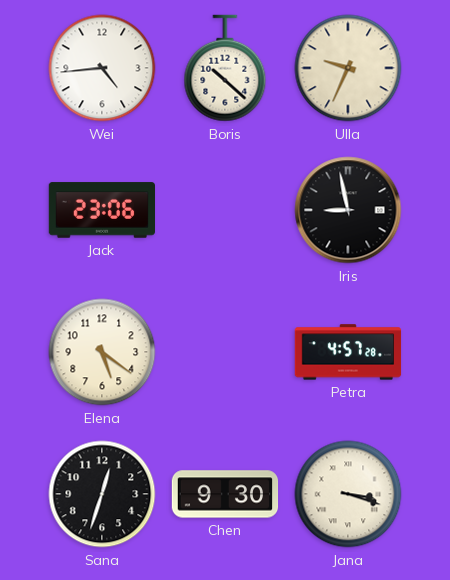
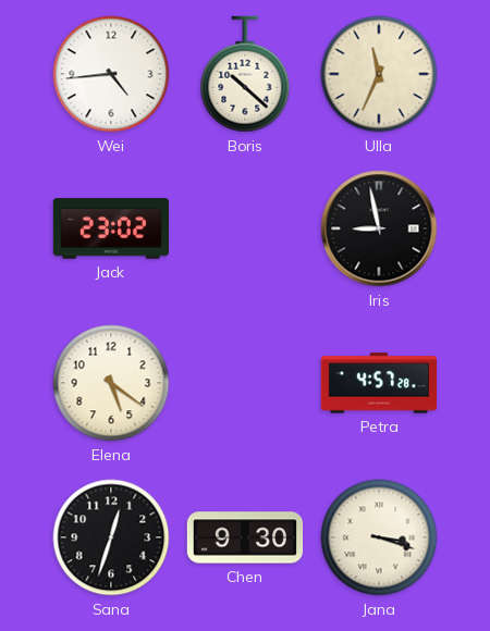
Ulla: 9:34 -> 11:34
Jack: 23:06 -> 23:02
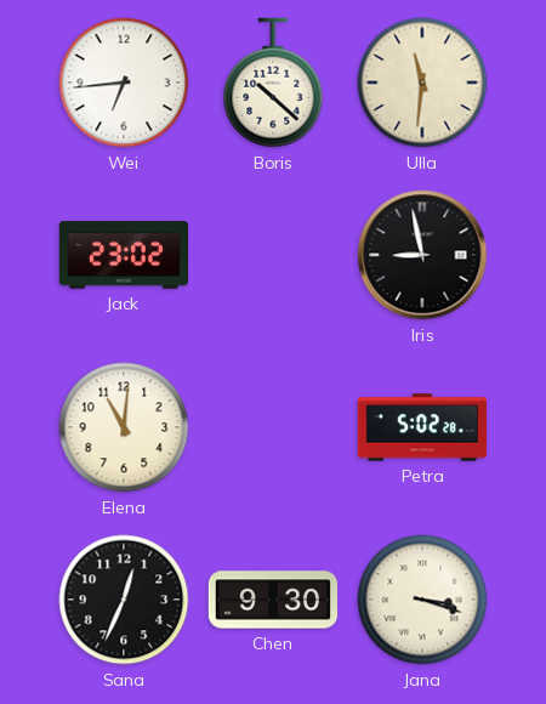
Wei: 4:44 -> 6:44
Ulla: 11:34 -> 11:31
Elena: 5:21 -> 11:01
Petra: 4:57 -> 5:02
Sana: 12:33 -> 12:34
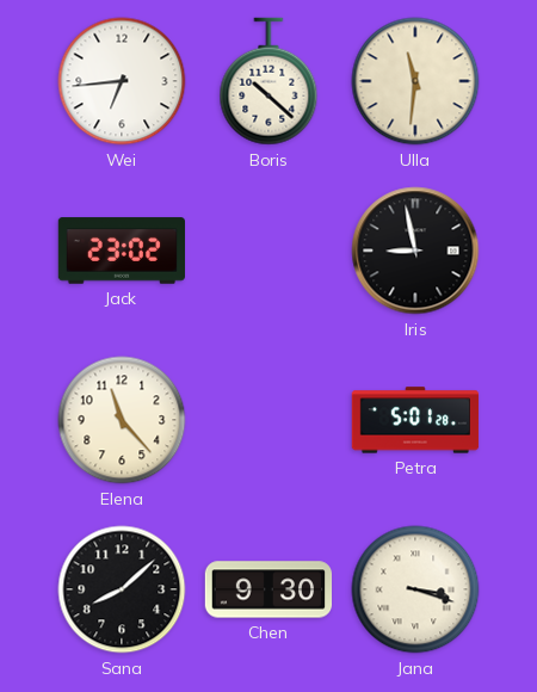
Elena: 11:01 -> 11:23
Petra: 5:02 -> 5:01
Sana: 12:34 -> 8:08
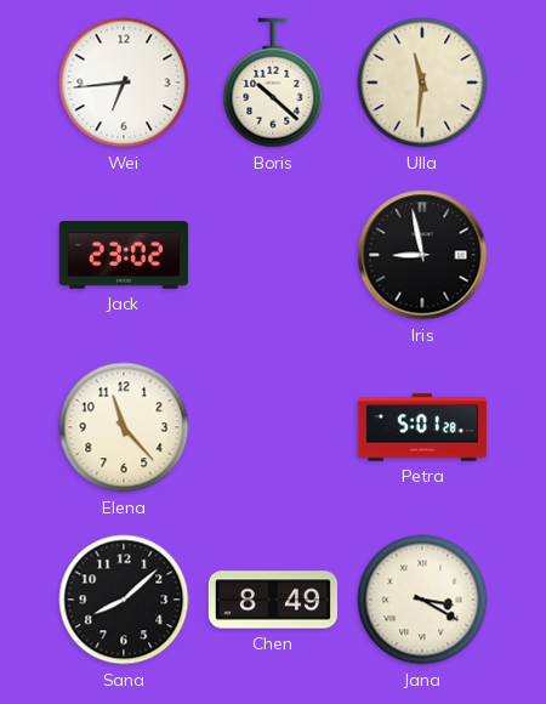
Chen: 9:30 -> 8:49
Jana: 3:18 -> 3:20
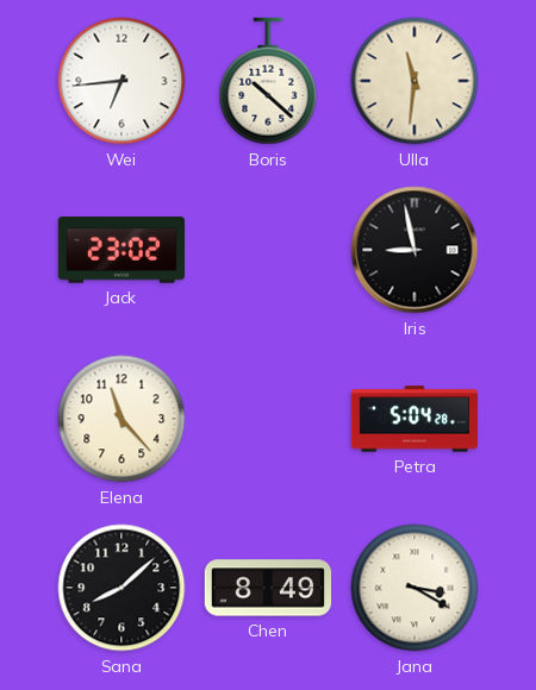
Petra: 5:01 -> 5:04
